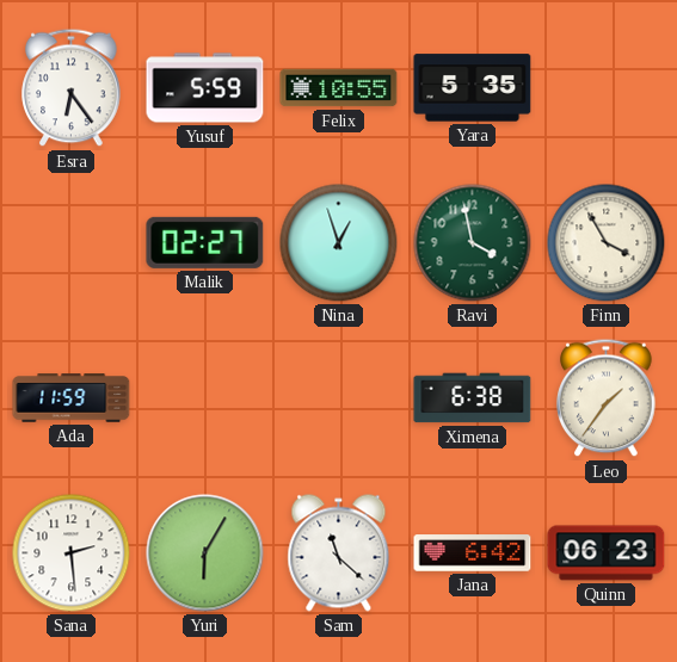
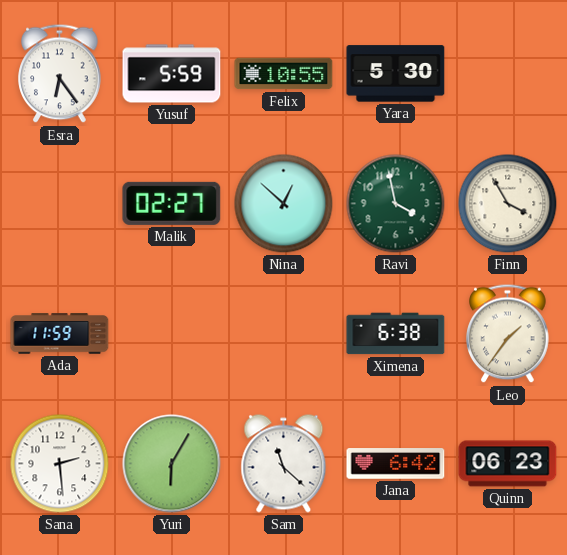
Yara: 5:35 -> 5:30
Nina: 12:57 -> 12:52
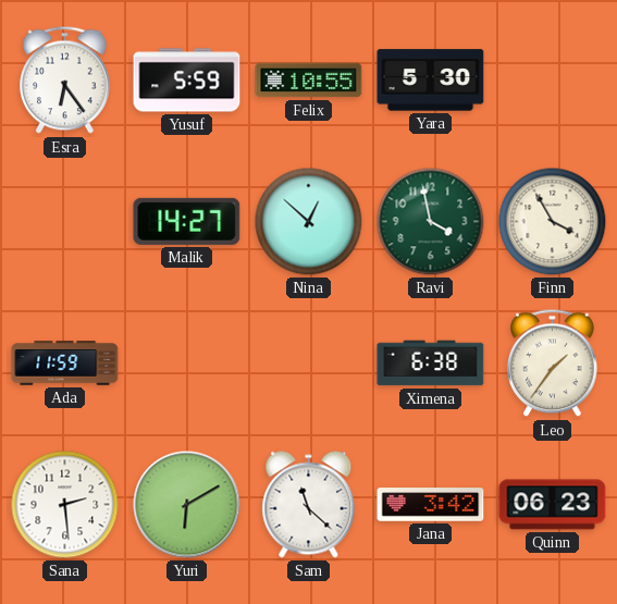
Malik: 02:27 -> 14:27
Yuri: 6:05 -> 6:10
Jana: 6:42 -> 3:42
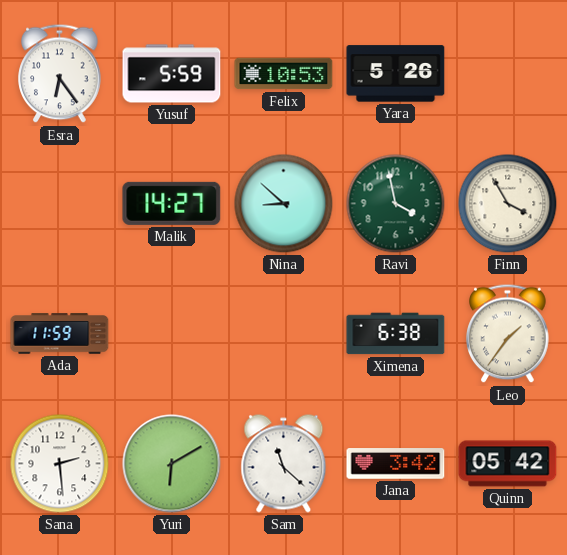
Felix: 10:55 -> 10:53
Yara: 5:30 -> 5:26
Nina: 12:52 -> 8:52
Quinn: 06:23 -> 05:42
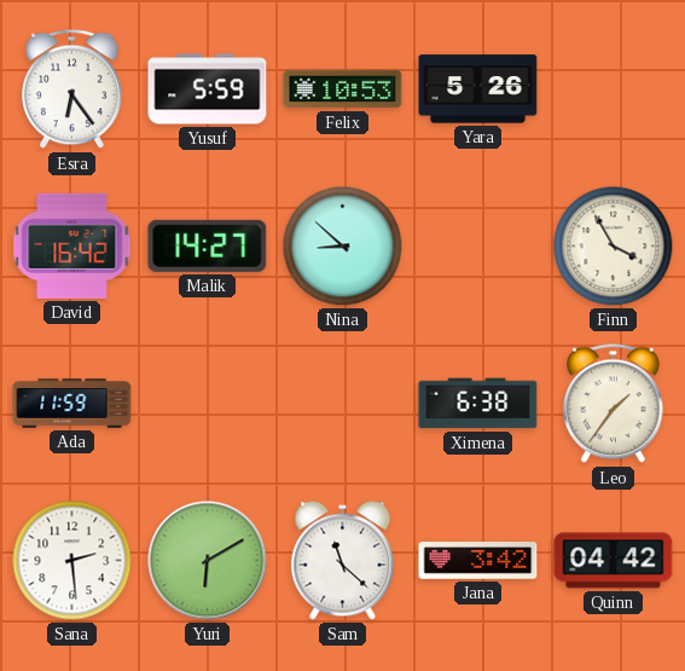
David: none -> 16:42
Ravi: 3:58 -> none
Quinn: 05:42 -> 04:42
